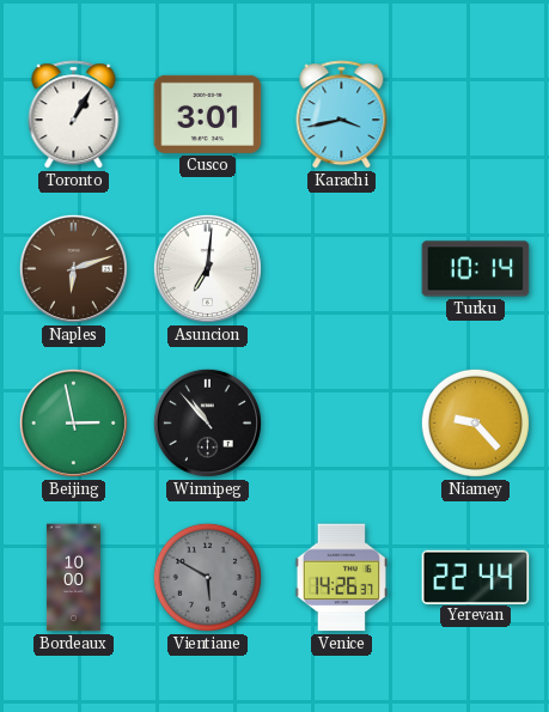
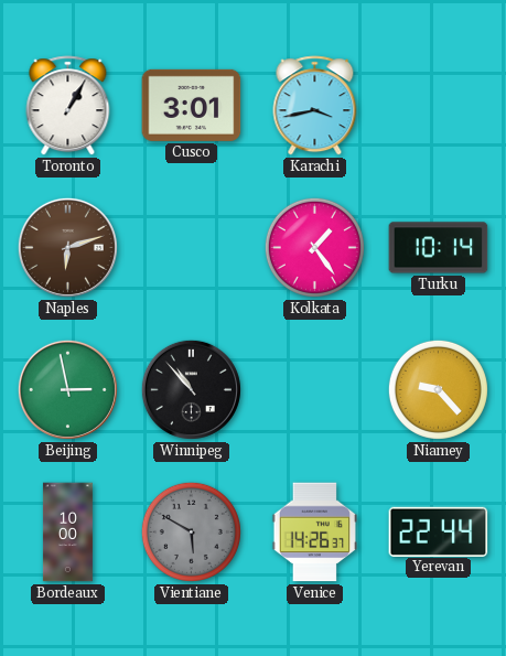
Asuncion: 7:01 -> none
Kolkata: none -> 1:24
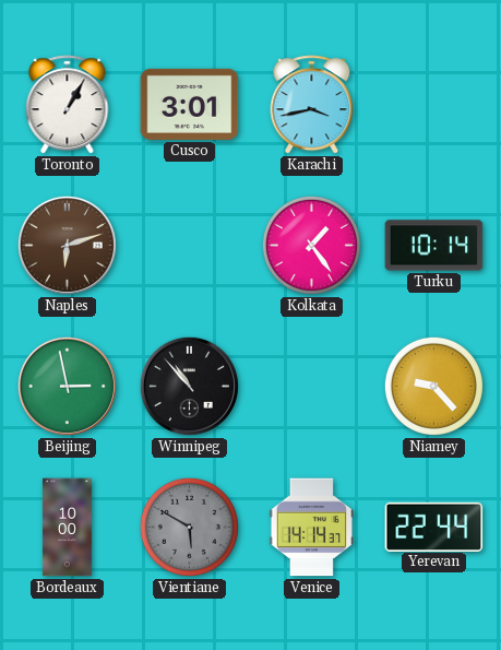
Venice: 14:26 -> 14:14
